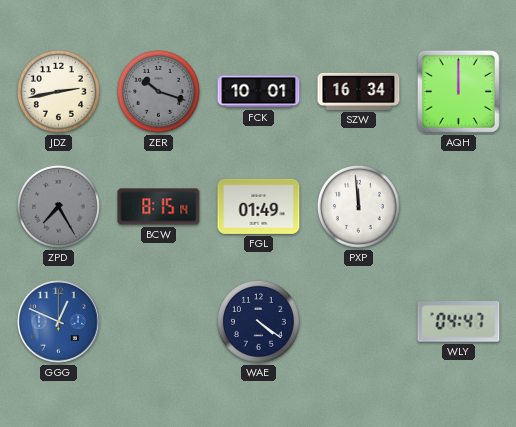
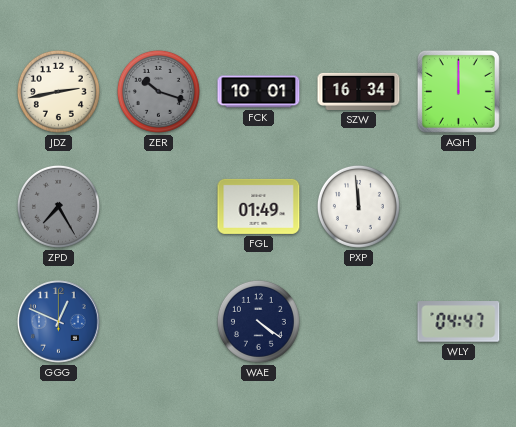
BCW: 8:15 -> none
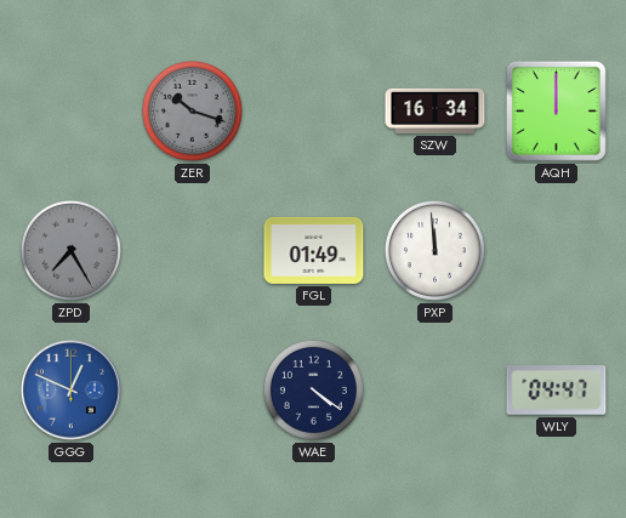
JDZ: 2:43 -> none
FCK: 10:01 -> none
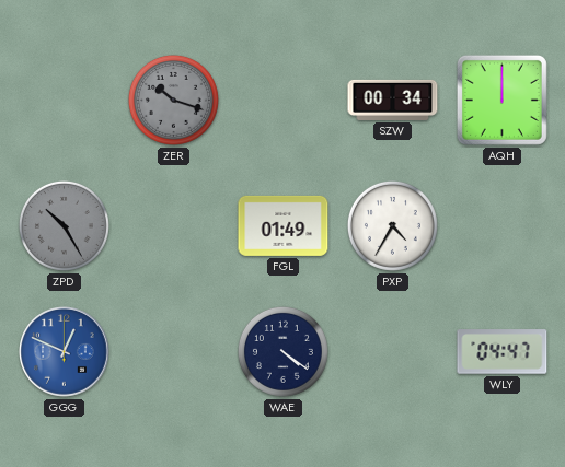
SZW: 16:34 -> 00:34
ZPD: 7:25 -> 10:25
PXP: 11:59 -> 4:35
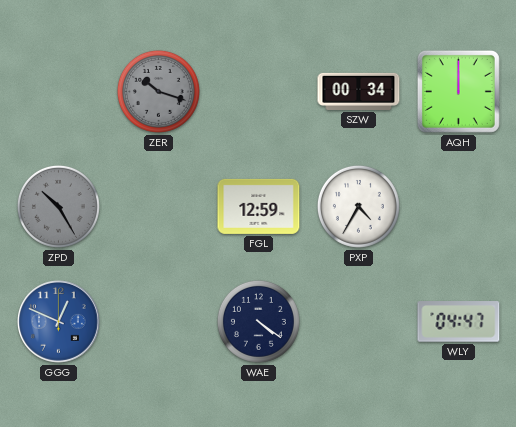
FGL: 01:49 -> 12:59
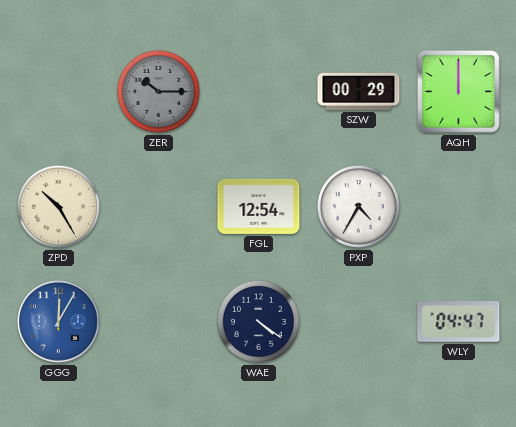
ZER: 10:18 -> 10:15
SZW: 00:34 -> 00:29
ZPD dial: grey -> cream
FGL: 12:59 -> 12:54
GGG: 12:49 -> 12:05
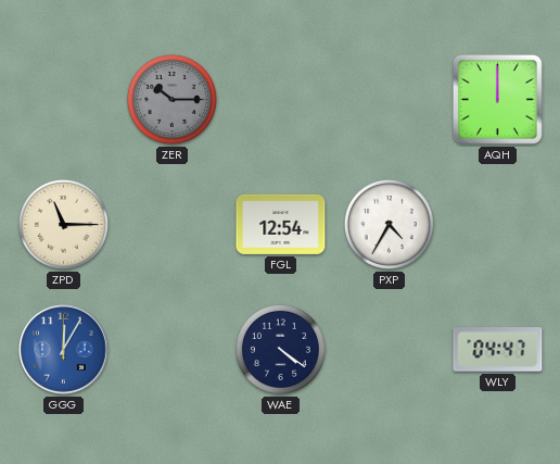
SZW: 00:29 -> none
ZPD: 10:25 -> 11:15
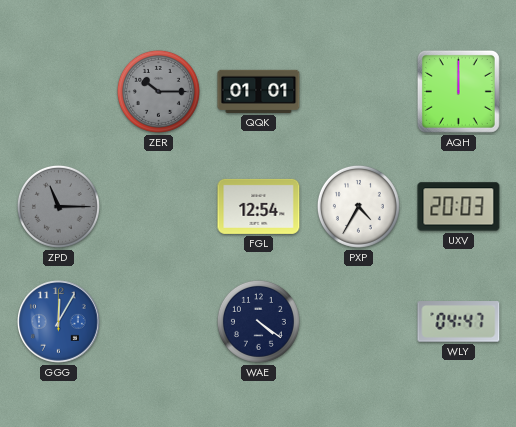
QQK: none -> 01:01
ZPD dial: cream -> grey
UXV: none -> 20:03
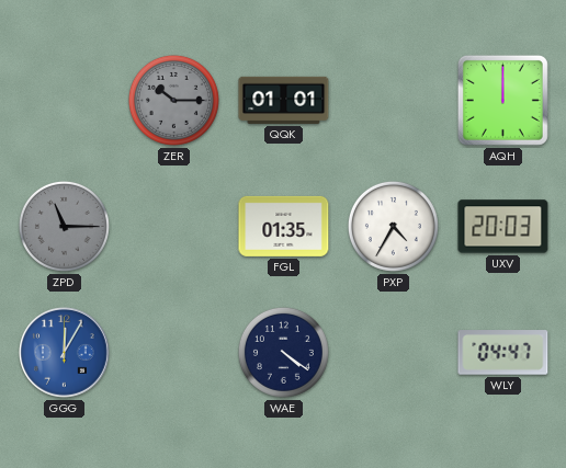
FGL: 12:54 -> 01:35
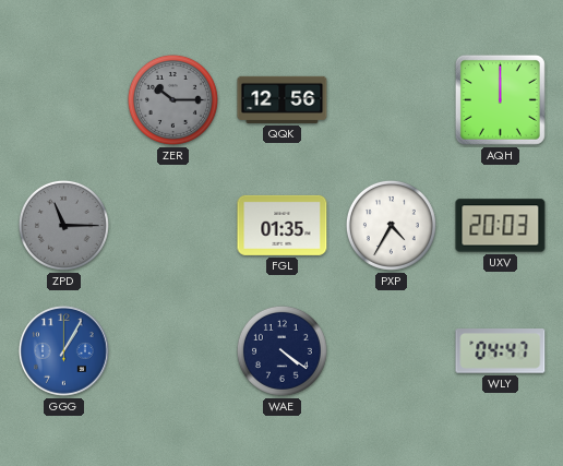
QQK: 01:01 -> 12:56
GGG: 12:05 -> 1:05
